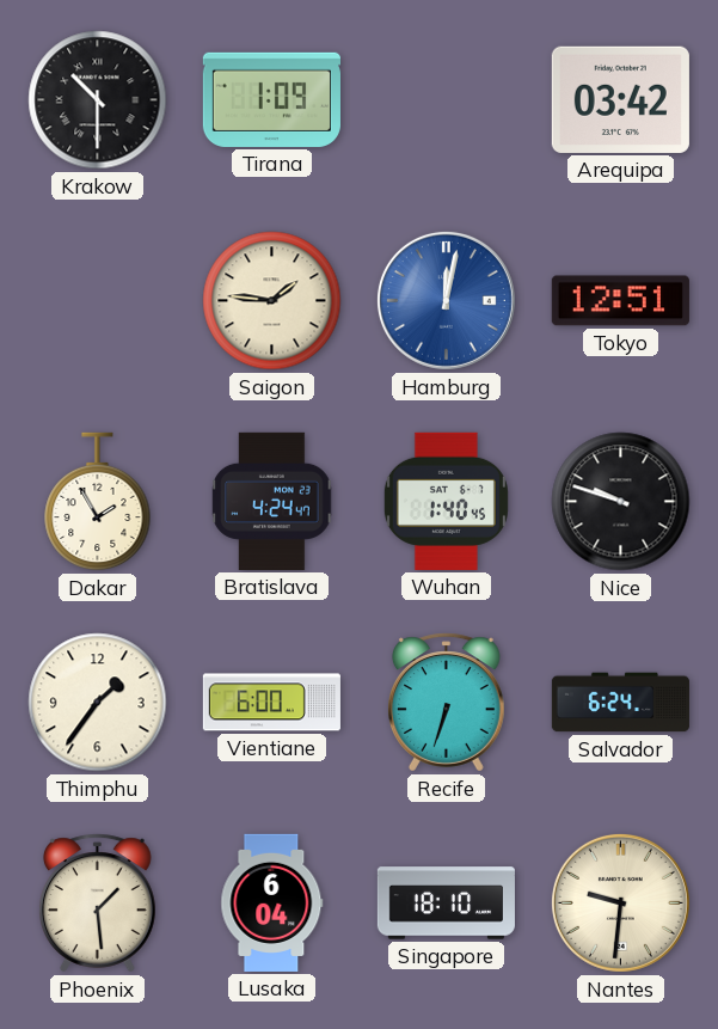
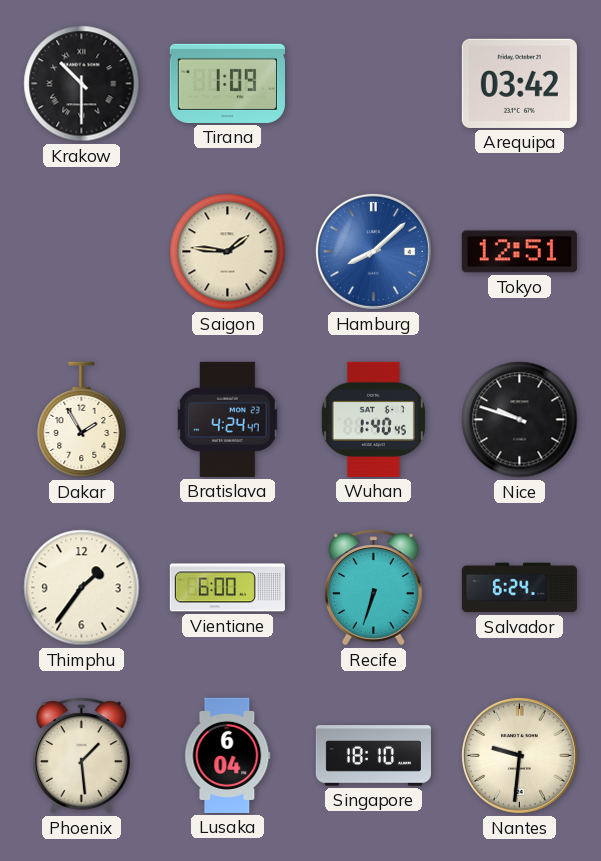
Hamburg: 12:02 -> 8:08
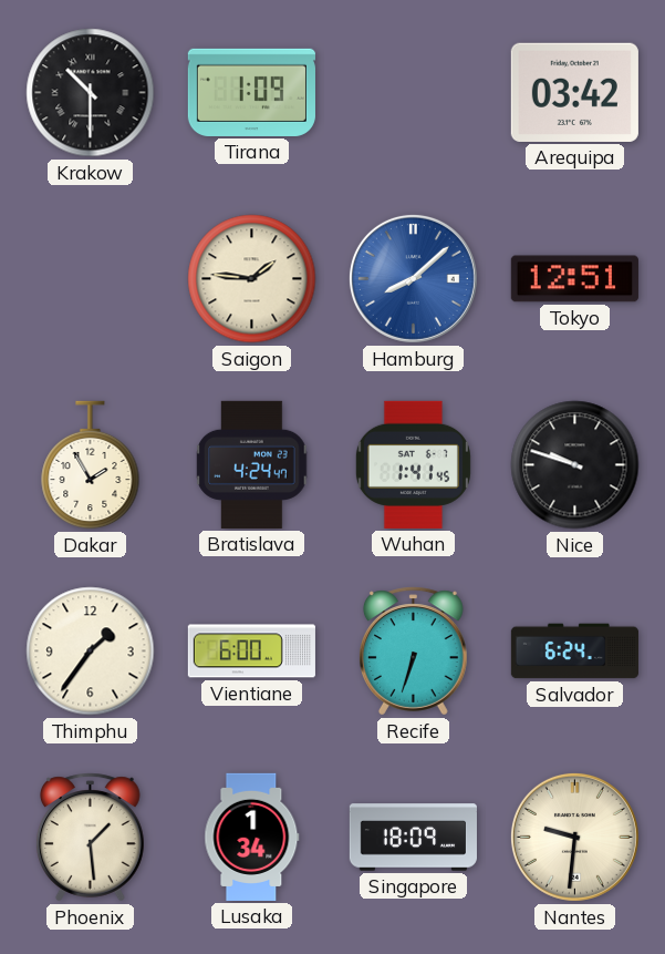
Wuhan: 1:40 -> 1:41
Lusaka: 6:04 -> 1:34
Singapore: 18:10 -> 18:09
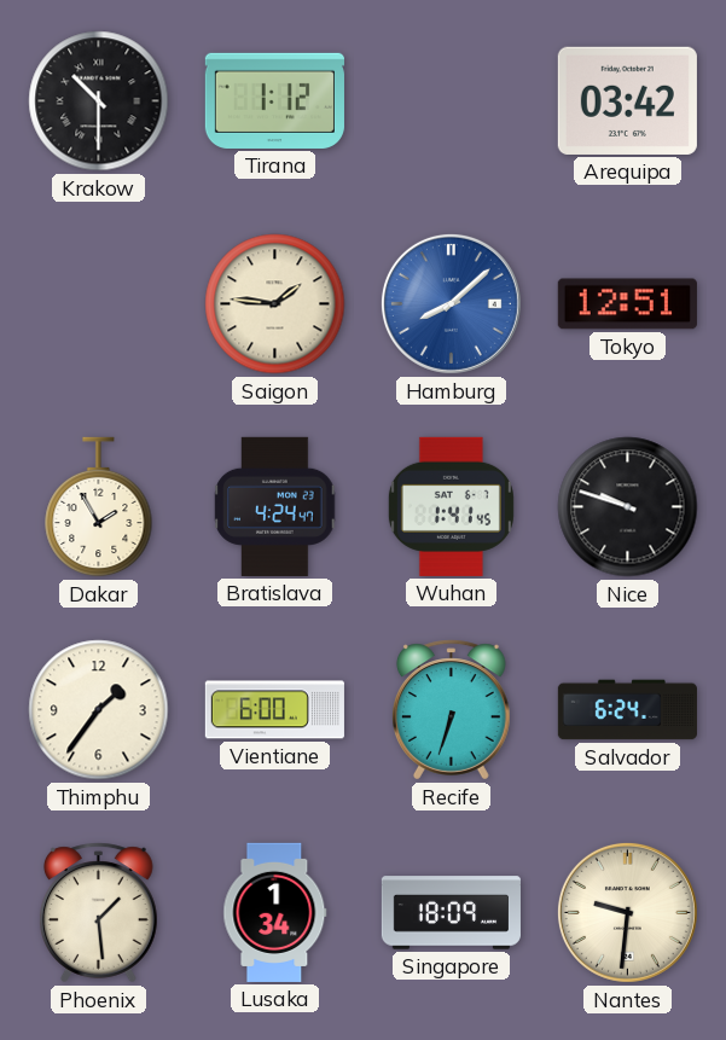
Tirana: 1:09 -> 1:12
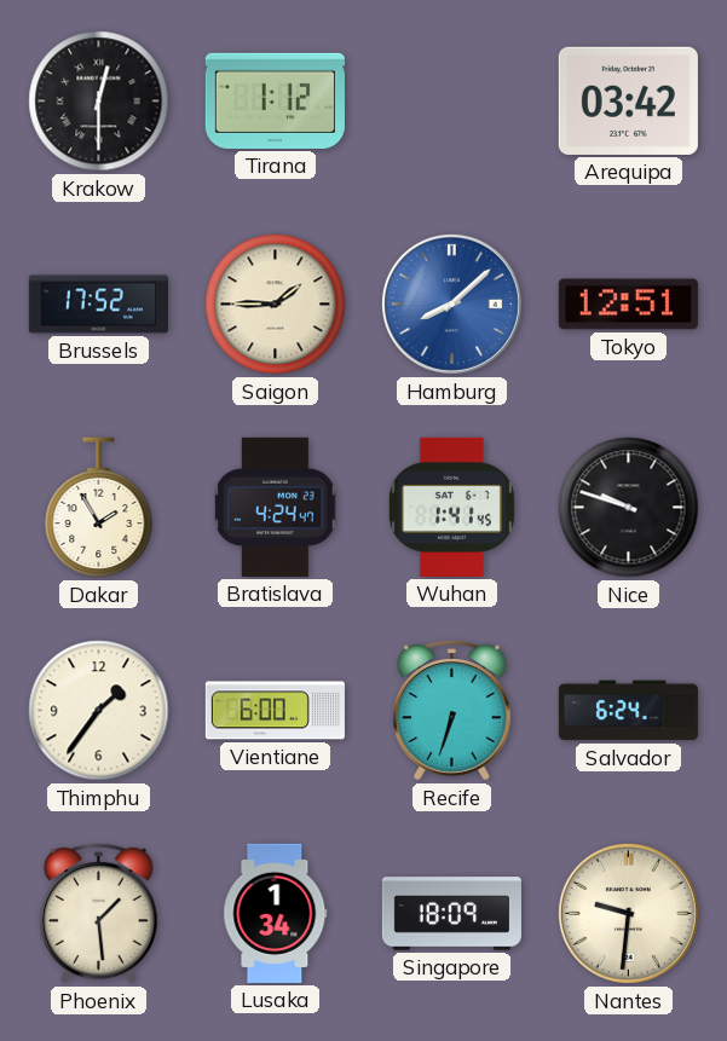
Krakow: 10:30 -> 12:30
Brussels: none -> 17:52
Saigon: 1:46 -> 1:45
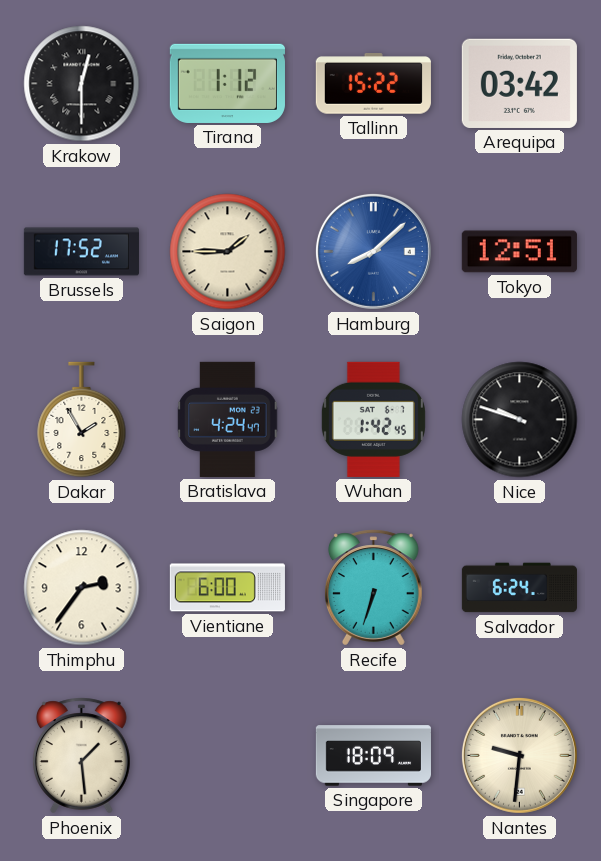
Tallinn: none -> 15:22
Wuhan: 1:41 -> 1:42
Thimphu: 1:36 -> 2:36
Lusaka: 1:34 -> none
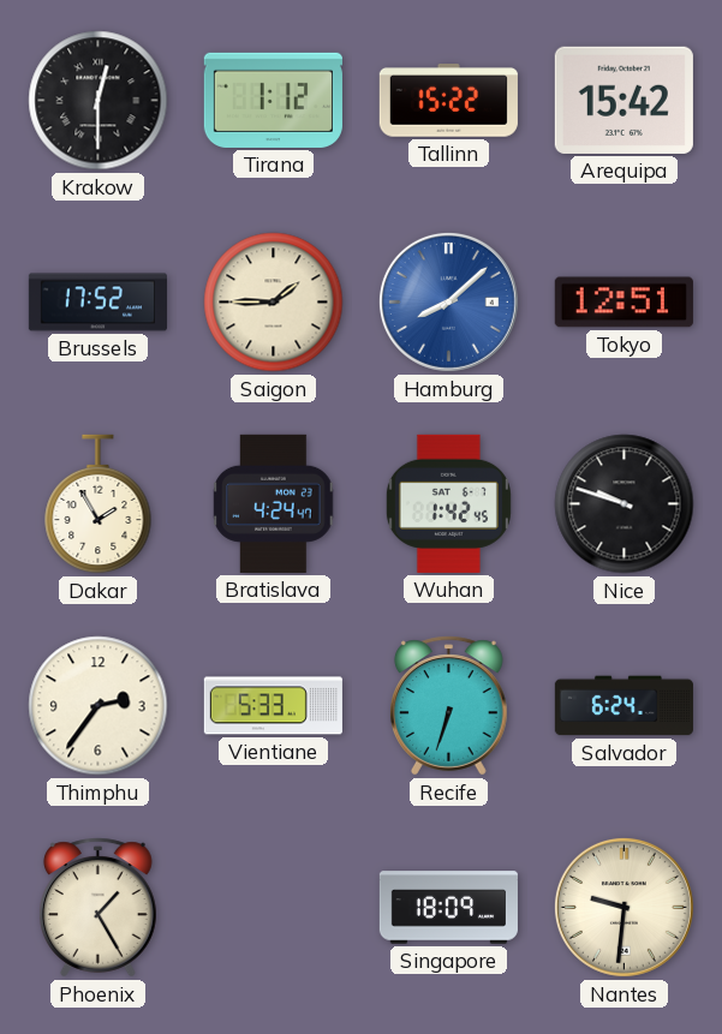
Arequipa: 03:42 -> 15:42
Vientiane: 6:00 -> 5:33
Phoenix: 1:29 -> 1:25
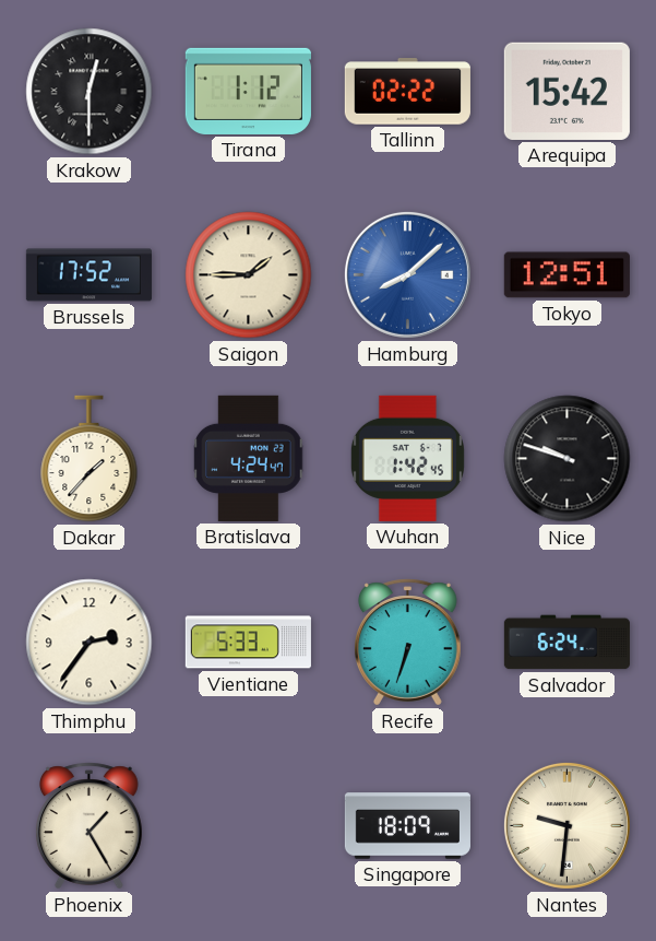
Tallinn: 15:22 -> 02:22
Dakar: 1:55 -> 1:37
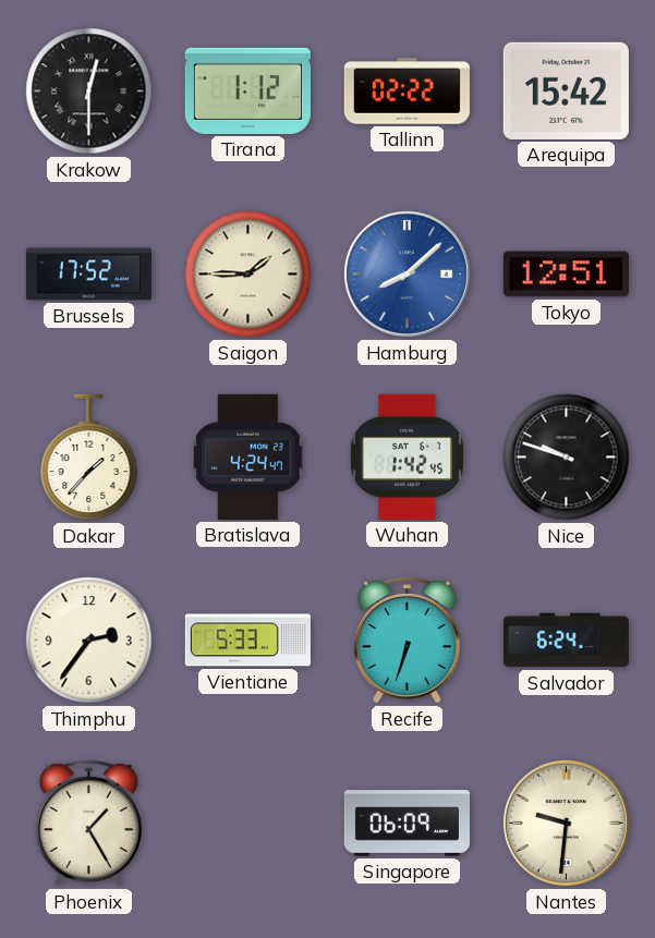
Singapore: 18:09 -> 06:09
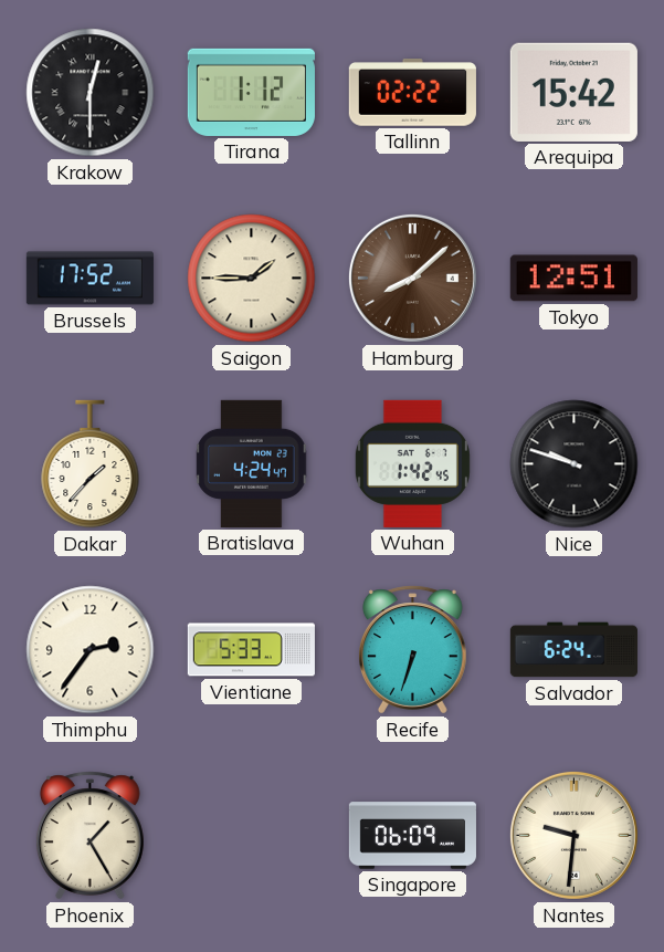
Hamburg dial: blue -> brown
